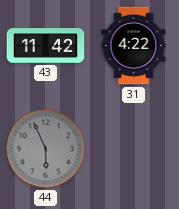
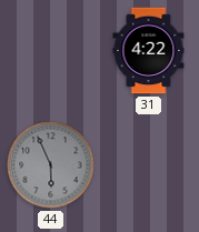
43: 11:42 -> none
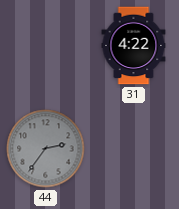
44: 5:56 -> 2:36
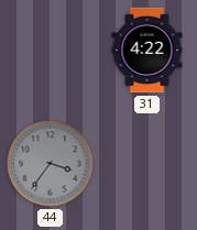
44: 2:36 -> 3:36
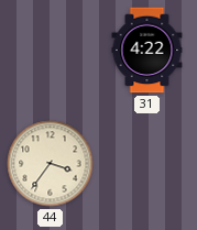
44 dial: grey -> cream
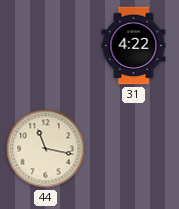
44: 3:36 -> 11:17
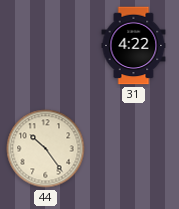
44: 11:17 -> 10:24
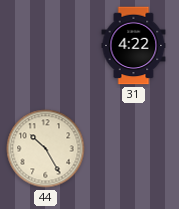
44: 10:24 -> 10:25
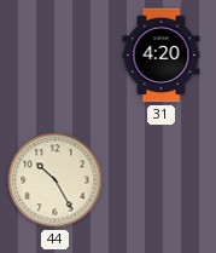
31: 4:22 -> 4:20
